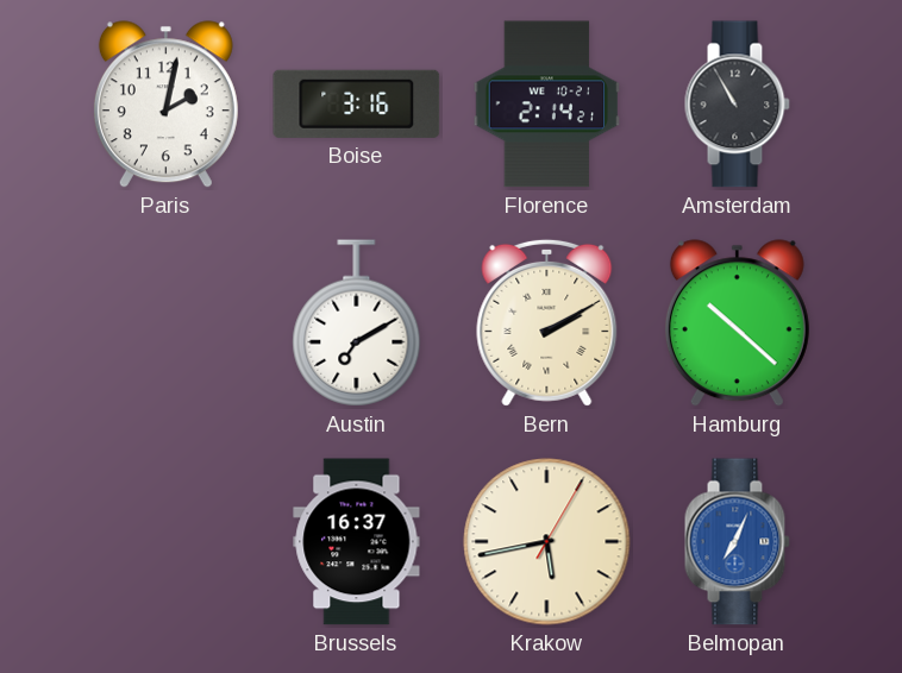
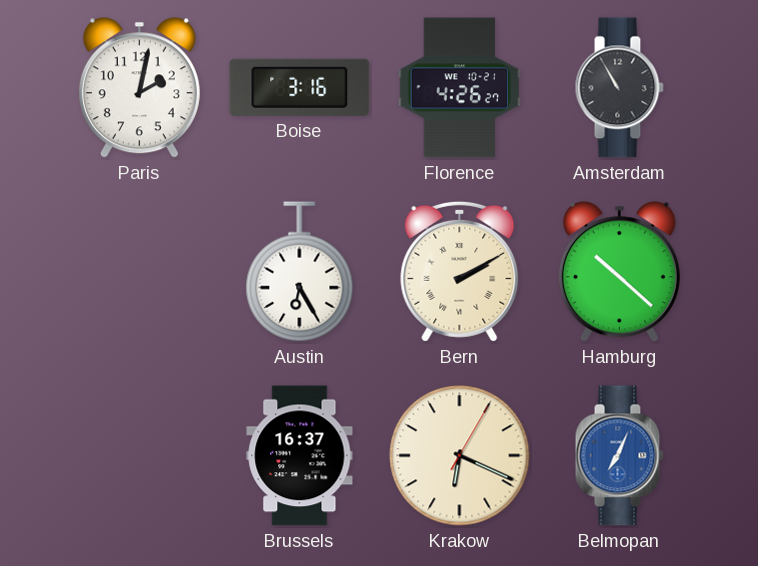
Florence: 2:14 -> 4:26
Austin: 7:10 -> 6:25
Krakow: 5:43 -> 6:19
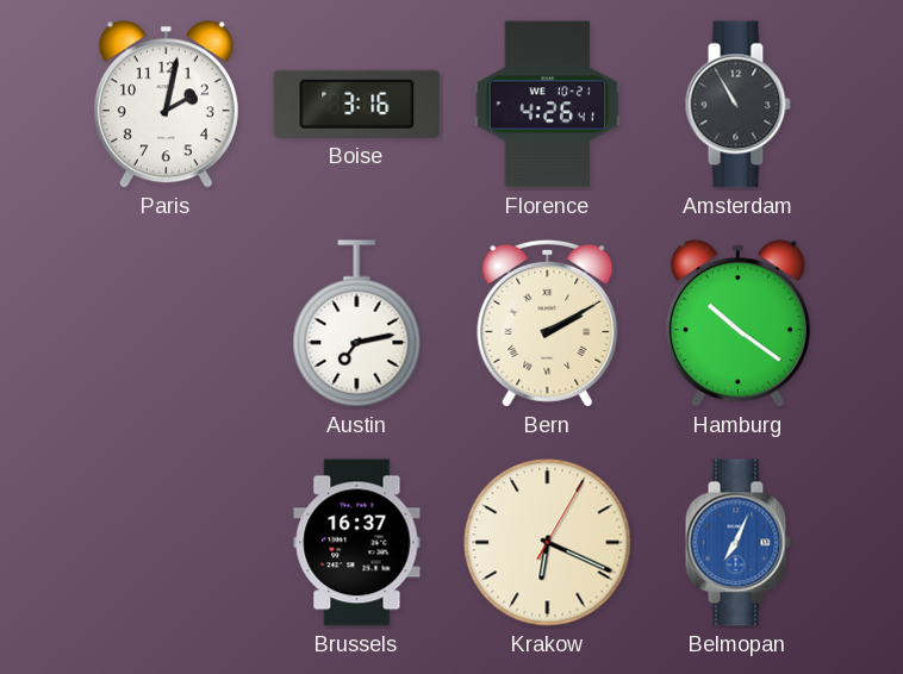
Florence: 4:26:27 -> 4:26:41
Austin: 6:25 -> 7:13
Hamburg: 10:22 -> 10:21
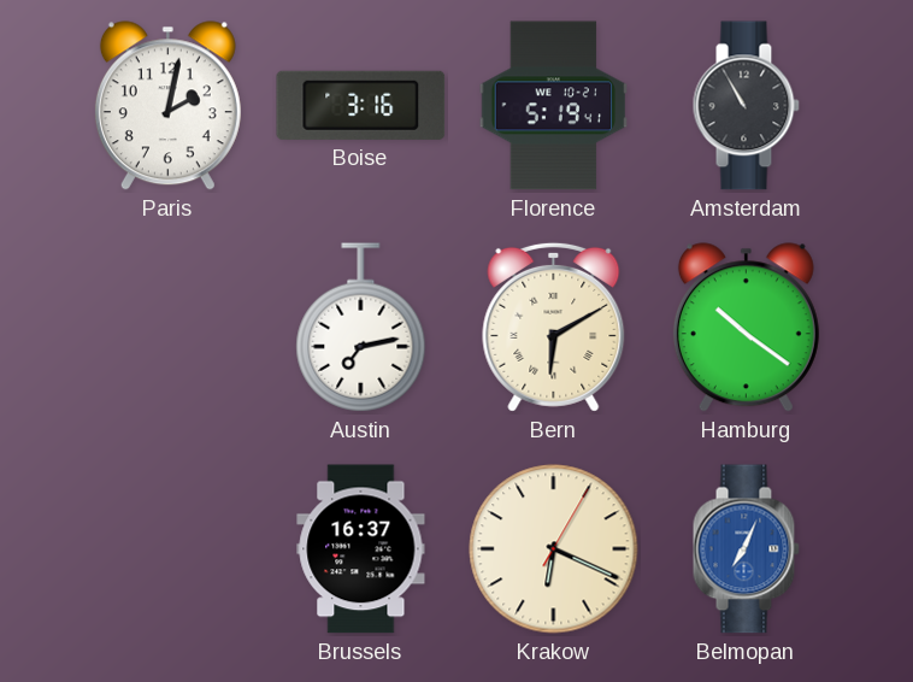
Florence: 4:26 -> 5:19
Bern: 2:10 -> 6:10
